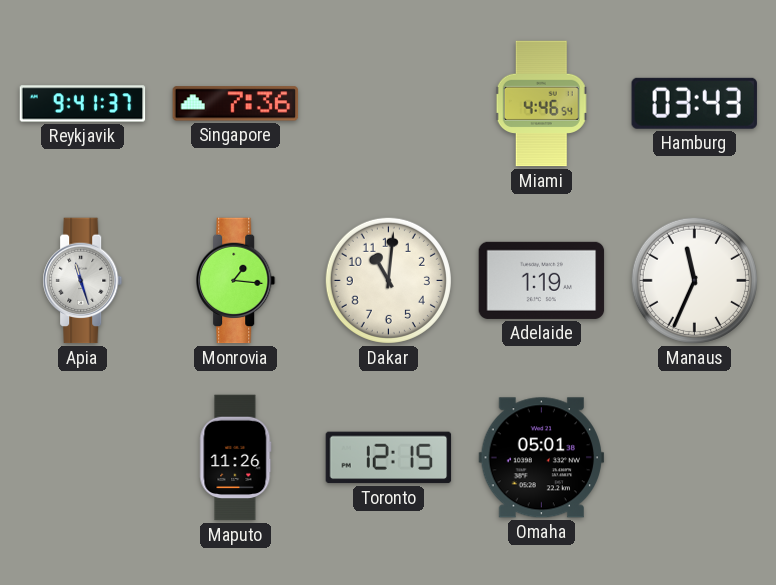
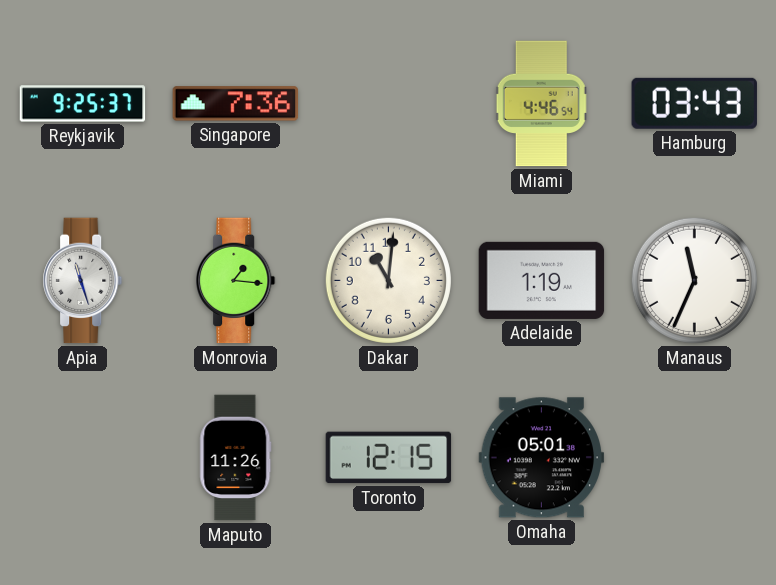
Reykjavik: 9:41 -> 9:25
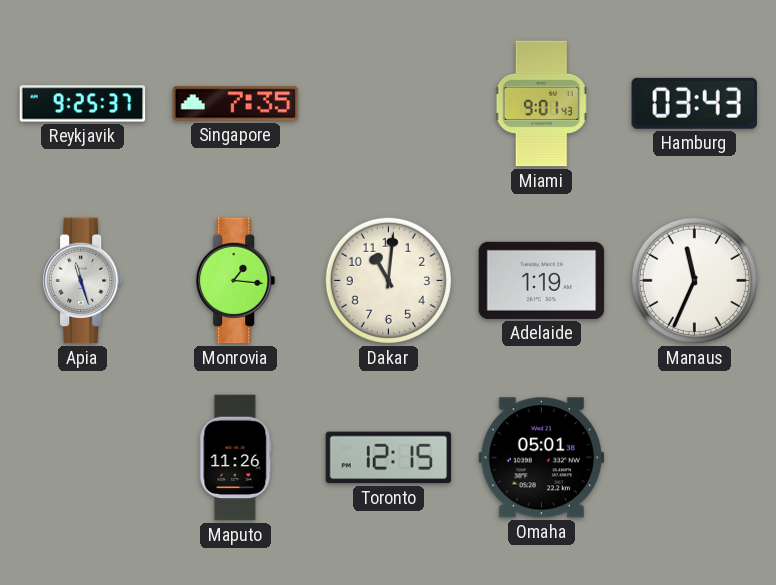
Singapore: 7:36 -> 7:35
Miami: 4:46 -> 9:01
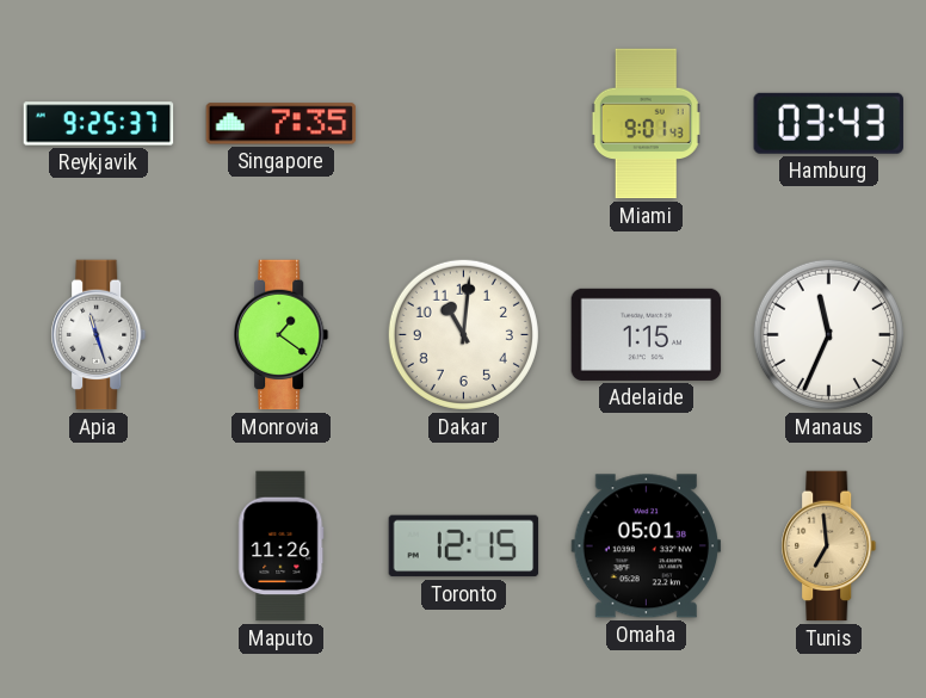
Monrovia: 1:16 -> 1:21
Adelaide: 1:19 -> 1:15
Tunis: none -> 6:59
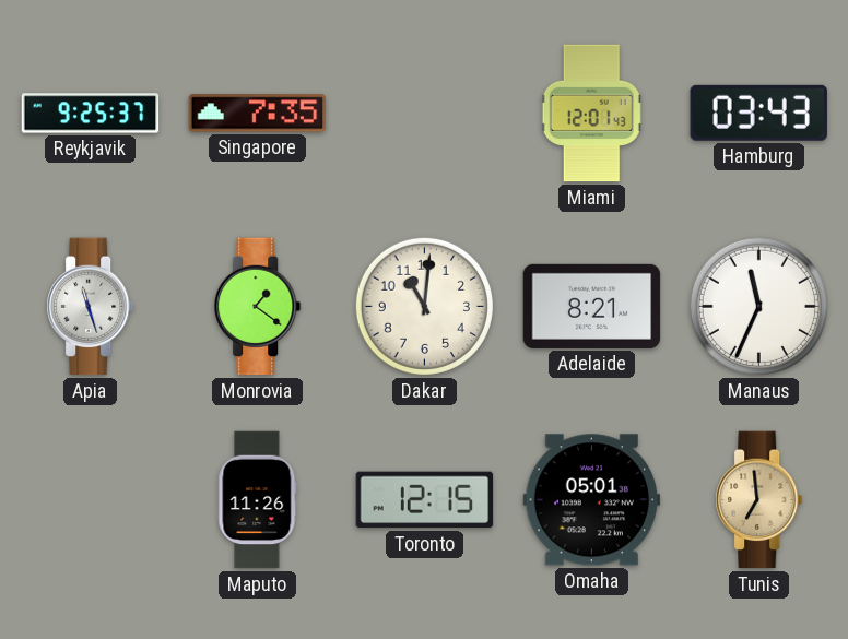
Miami: 9:01 -> 12:01
Adelaide: 1:15 -> 8:21
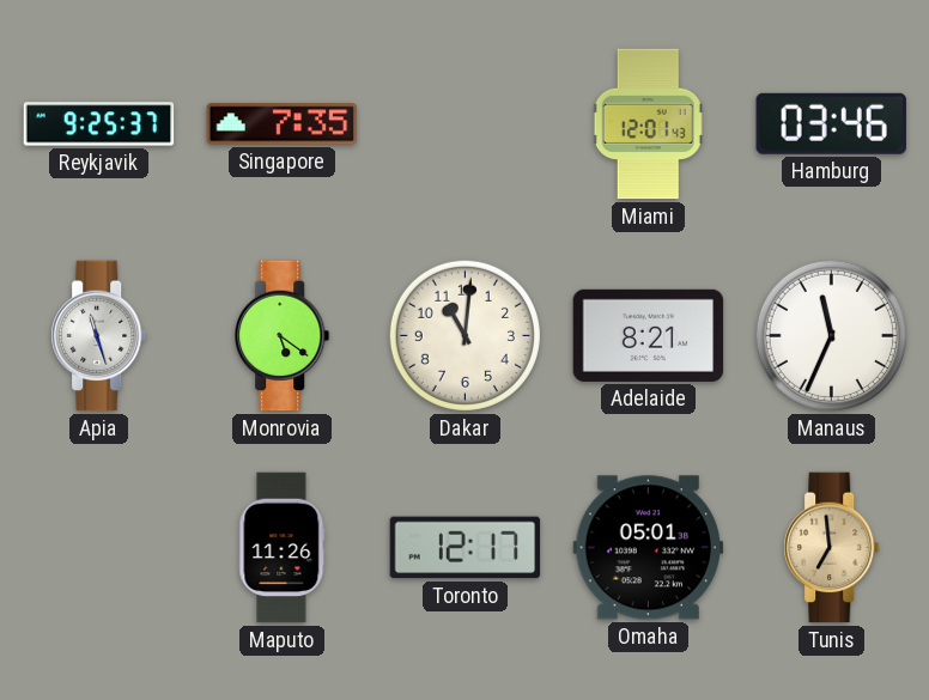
Hamburg: 03:43 -> 03:46
Monrovia: 1:21 -> 5:21
Toronto: 12:15 -> 12:17
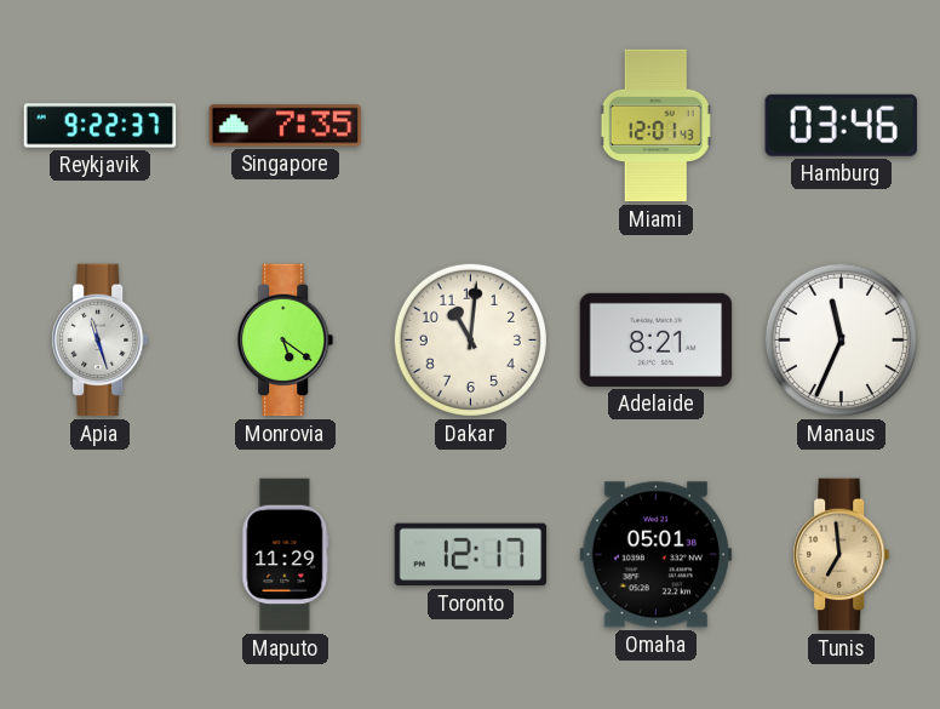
Reykjavik: 9:25 -> 9:22
Maputo: 11:26 -> 11:29
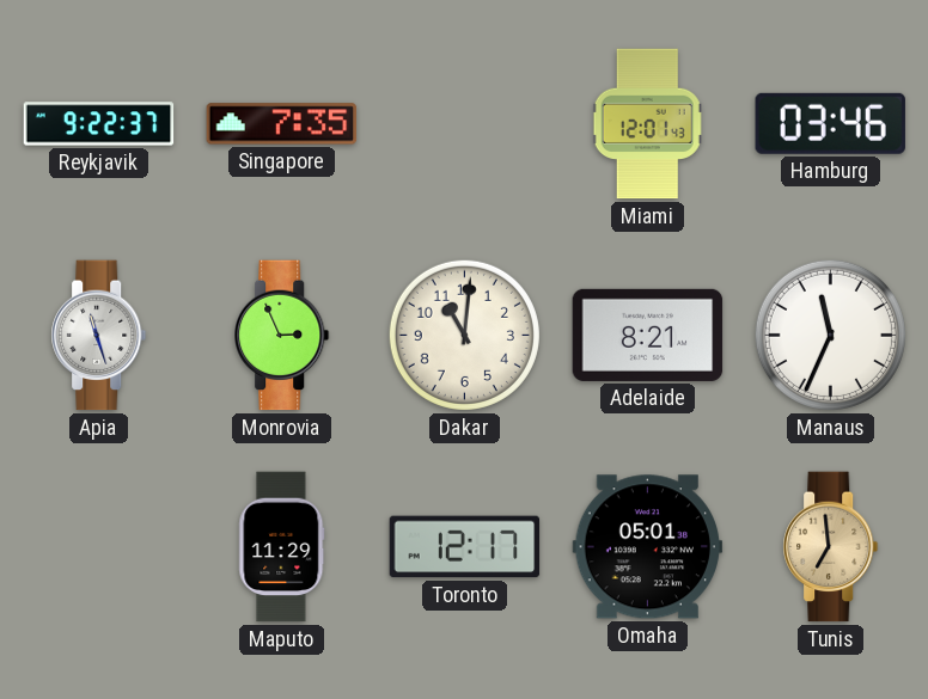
Monrovia: 5:21 -> 2:56
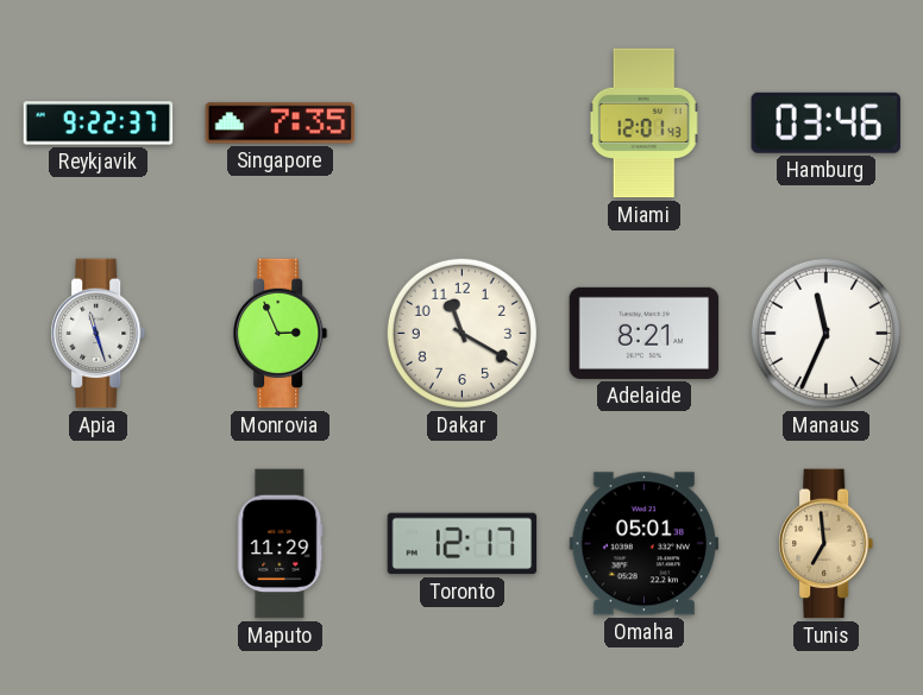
Dakar: 11:01 -> 11:20
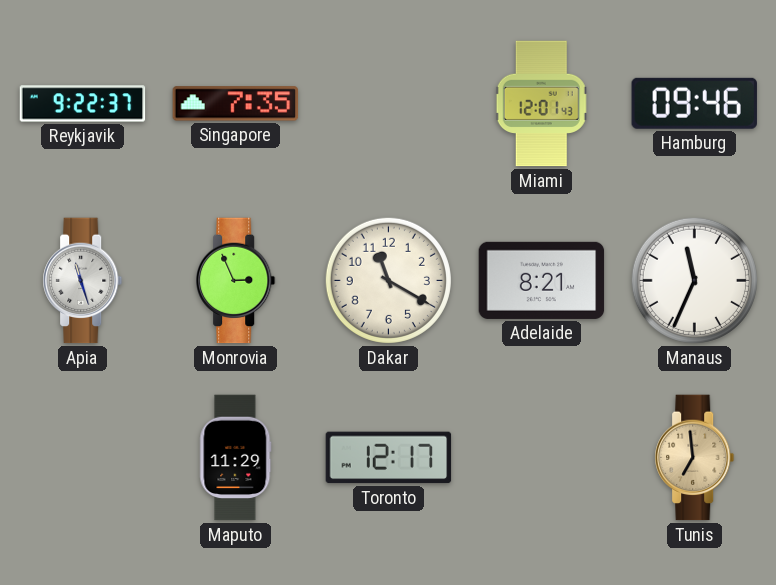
Hamburg: 03:46 -> 09:46
Omaha: 05:01 -> none
